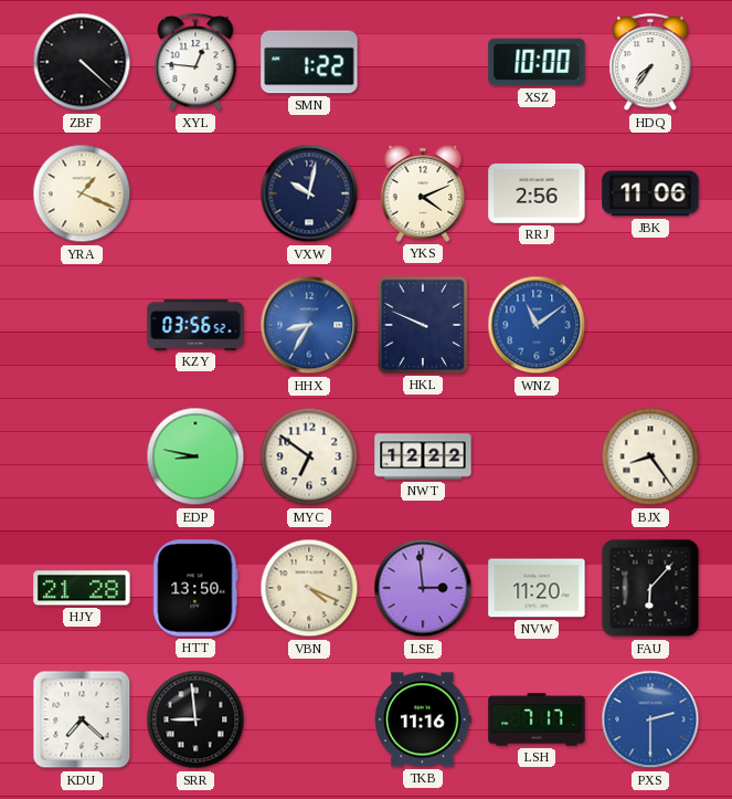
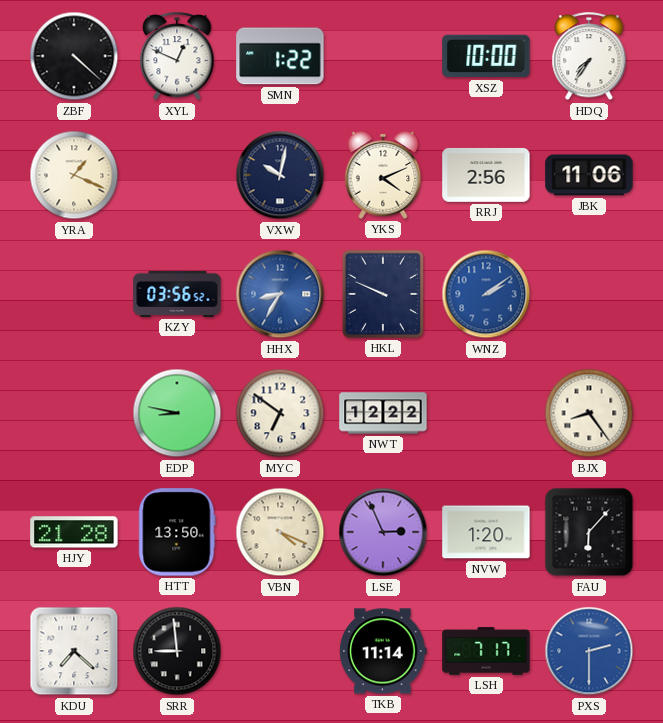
XYL: 12:46 -> 12:49
WNZ: 11:09 -> 2:09
LSE: 2:59 -> 2:56
NVW: 11:20 -> 1:20
TKB: 11:16 -> 11:14
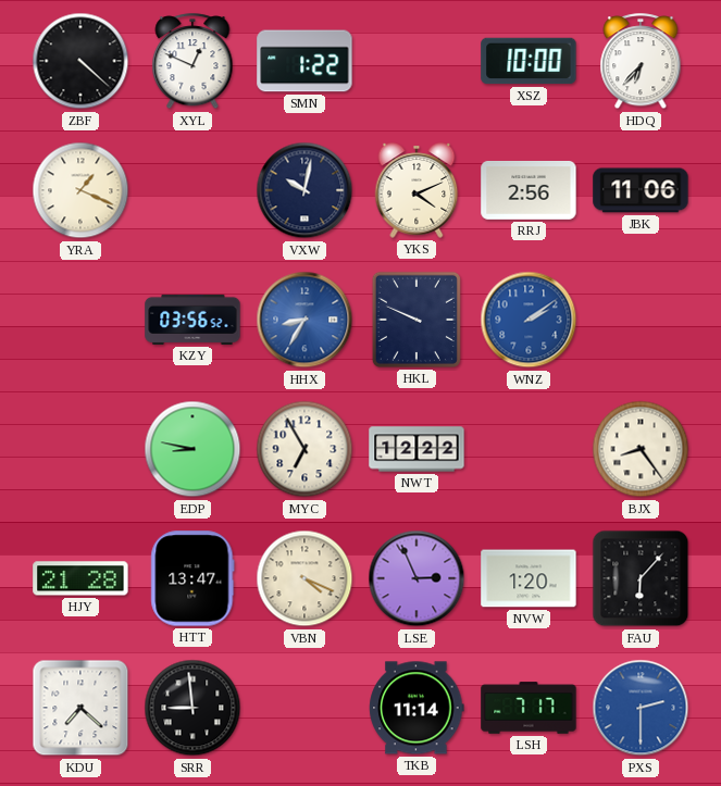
HDQ: 7:36 -> 6:37
MYC: 6:51 -> 6:55
HTT: 13:50 -> 13:47
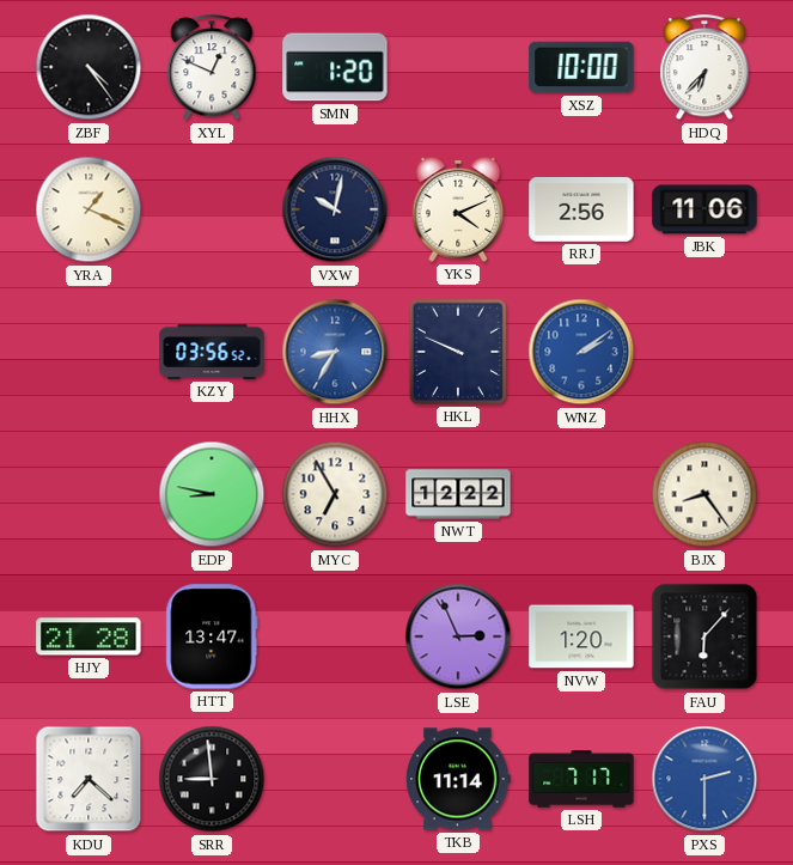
ZBF: 4:22 -> 4:24
SMN: 1:22 -> 1:20
VBN: 4:19 -> none
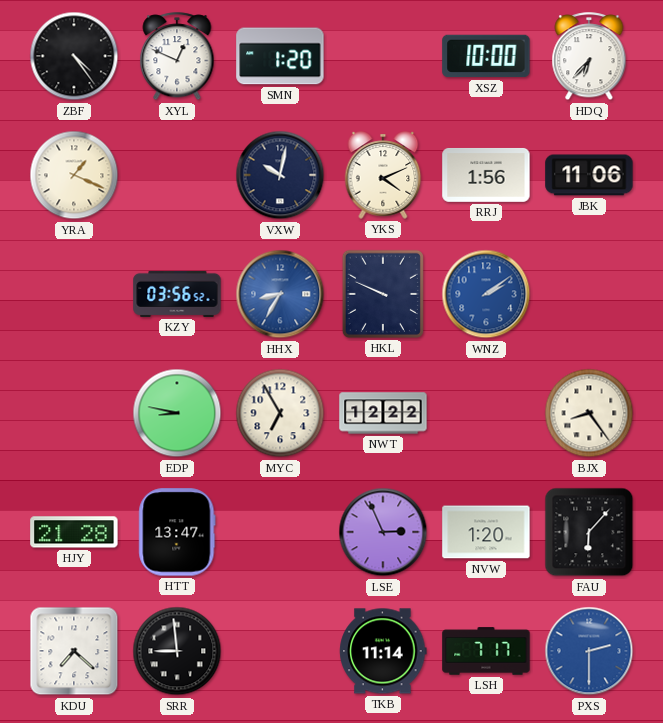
RRJ: 2:56 -> 1:56
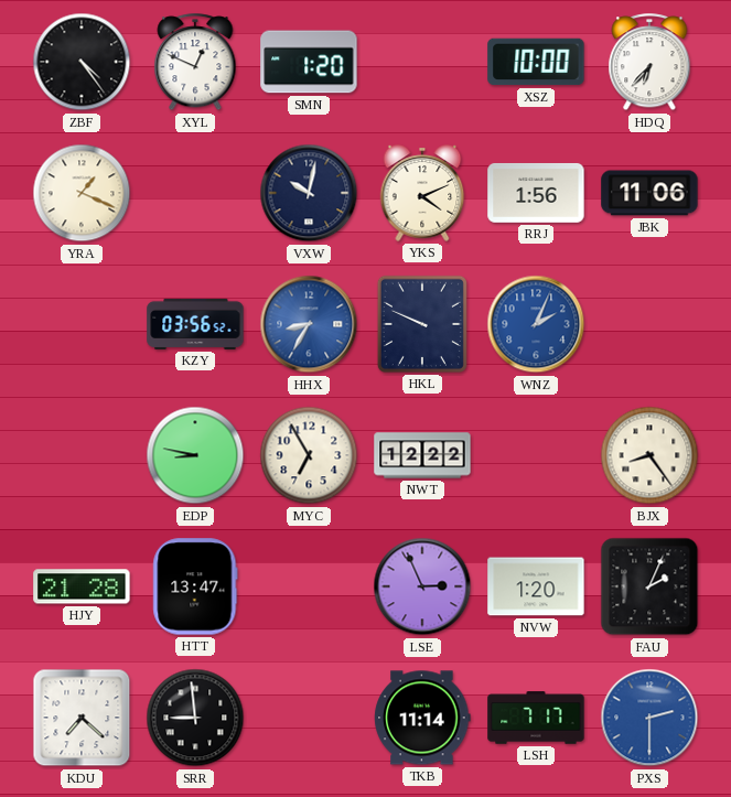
WNZ: 2:09 -> 2:04
FAU: 6:07 -> 2:04
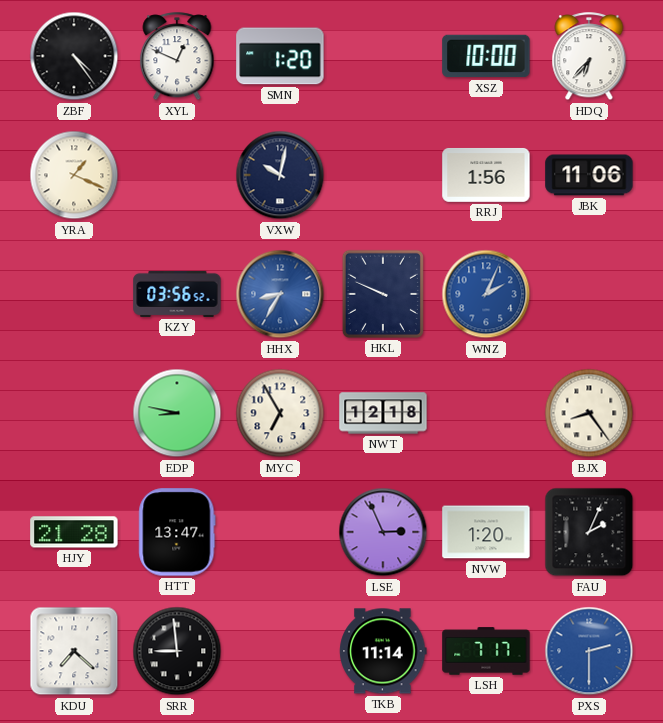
YKS: 4:11 -> none
NWT: 12:22 -> 12:18
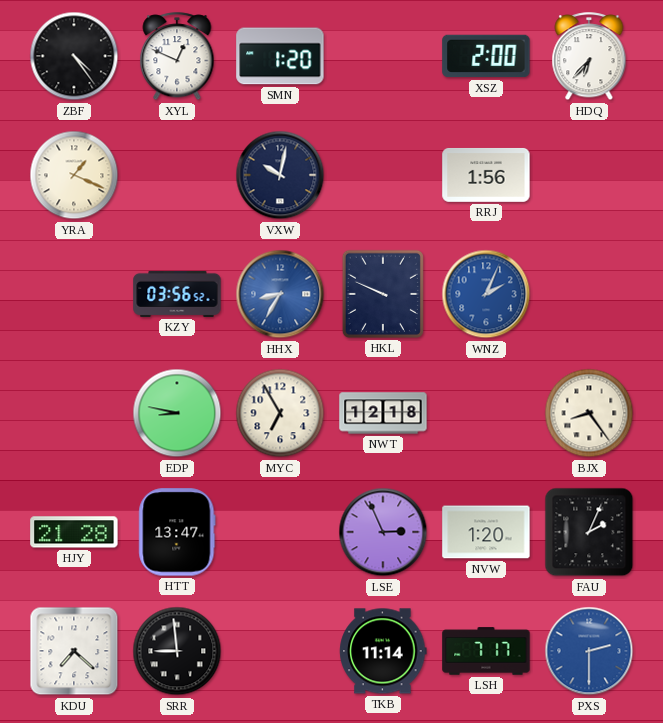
XSZ: 10:00 -> 2:00
JBK: 11:06 -> none
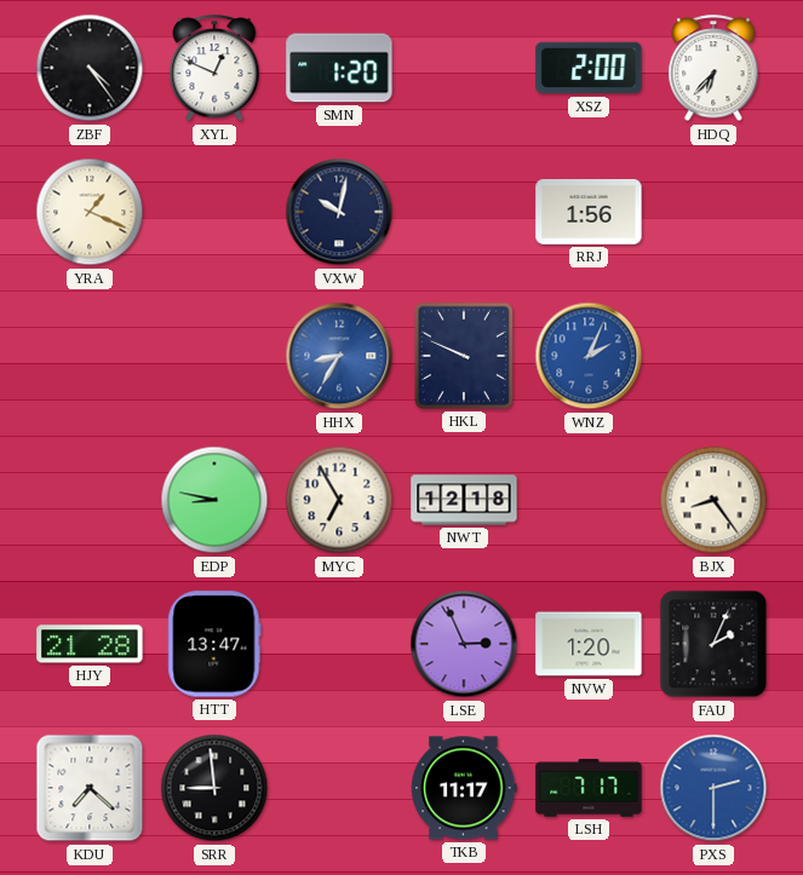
KZY: 03:56 -> none
TKB: 11:14 -> 11:17
